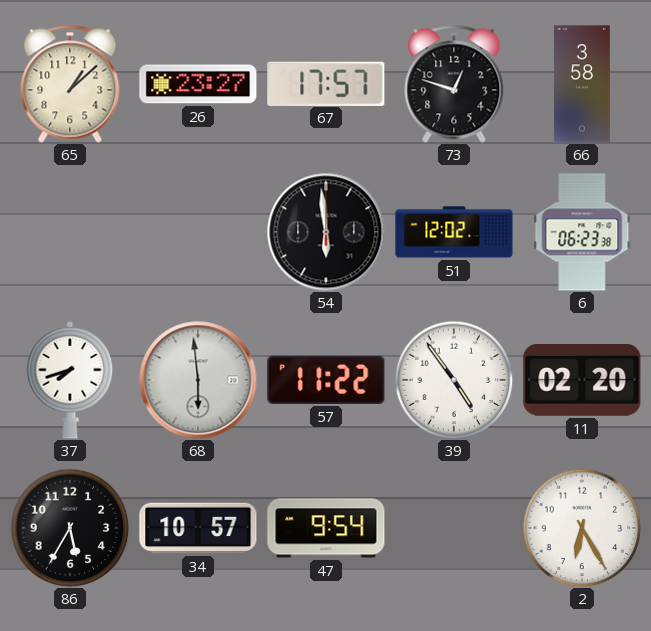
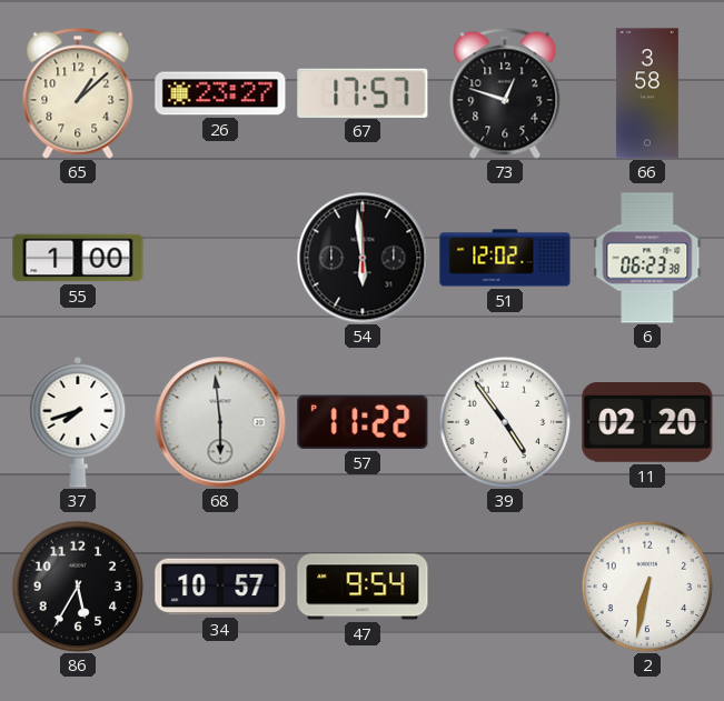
55: none -> 1:00
2: 6:25 -> 6:32
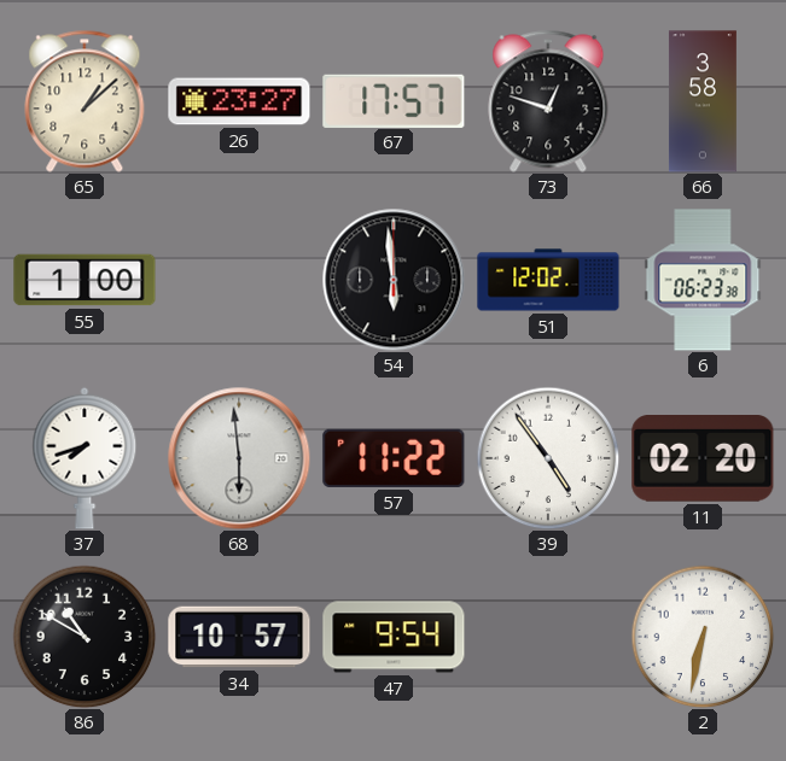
86: 5:35 -> 10:50
